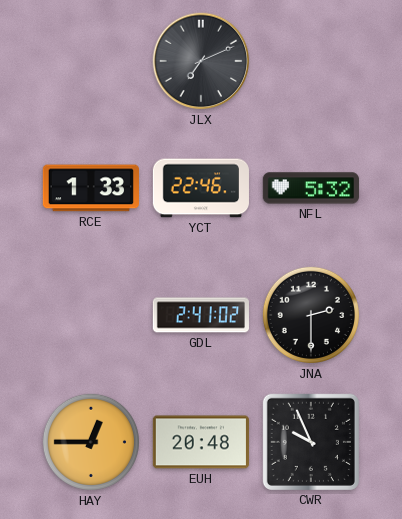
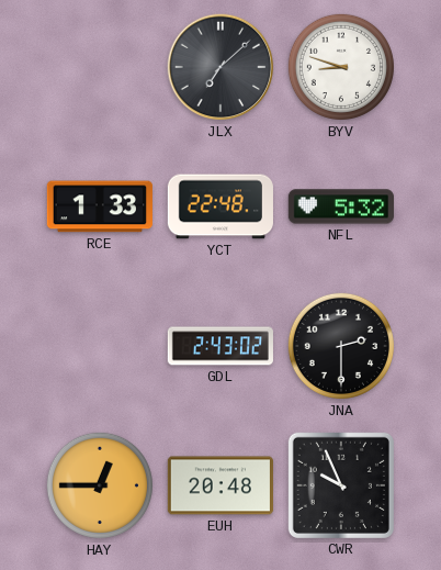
JLX: 7:11 -> 7:08
BYV: none -> 8:48
YCT: 22:46 -> 22:48
GDL: 2:41 -> 2:43
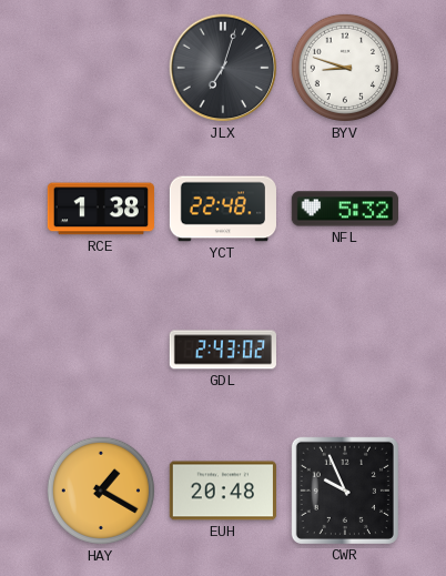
JLX: 7:08 -> 7:03
RCE: 1:33 -> 1:38
JNA: 2:30 -> none
HAY: 12:45 -> 1:20
